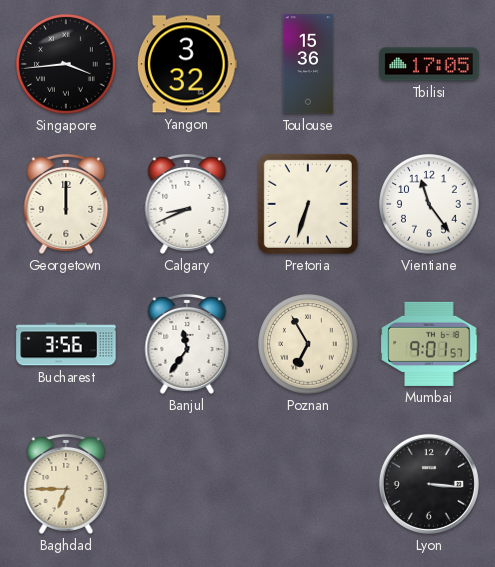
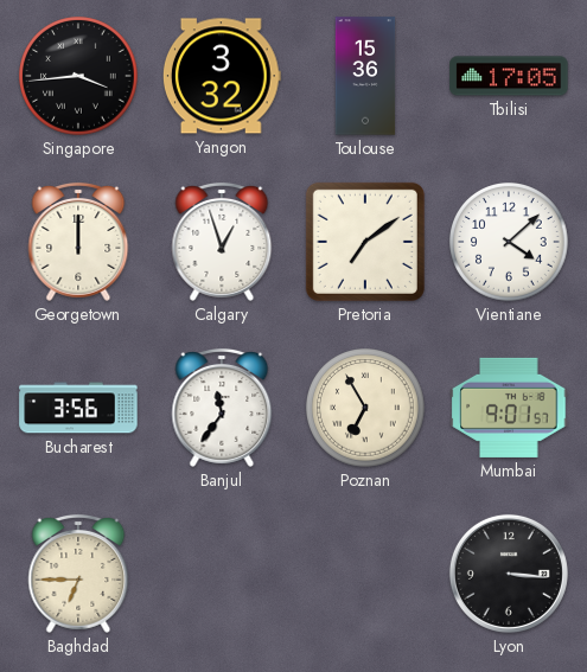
Calgary: 8:41 -> 12:57
Pretoria: 6:33 -> 7:09
Vientiane: 11:24 -> 4:08
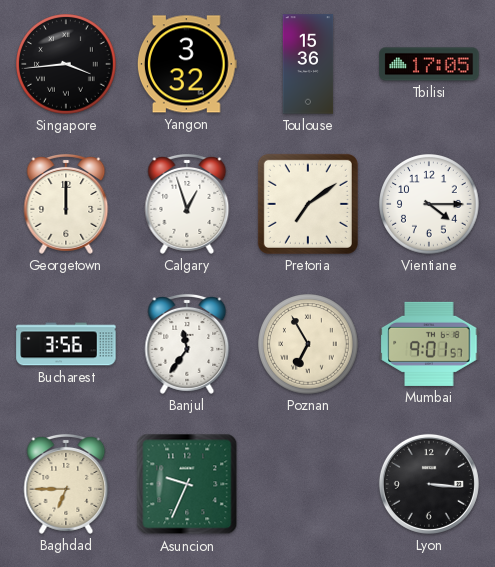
Vientiane: 4:08 -> 4:15
Asuncion: none -> 9:34
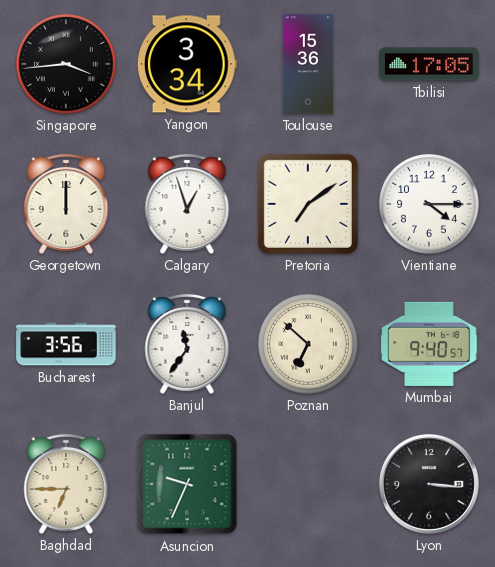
Yangon: 3:32 -> 3:34
Poznan: 6:55 -> 6:52
Mumbai: 9:01 -> 9:40
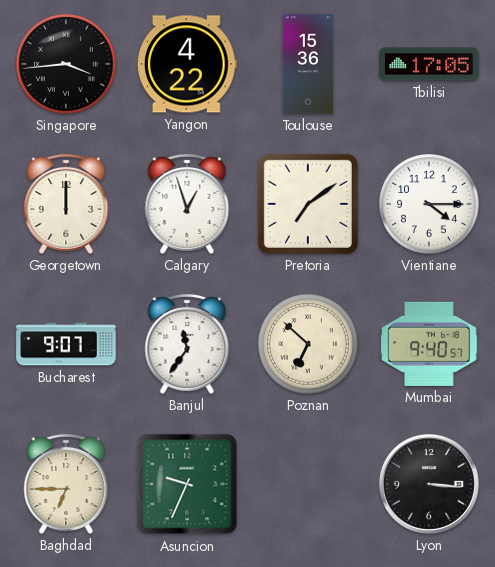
Yangon: 3:34 -> 4:22
Bucharest: 3:56 -> 9:07
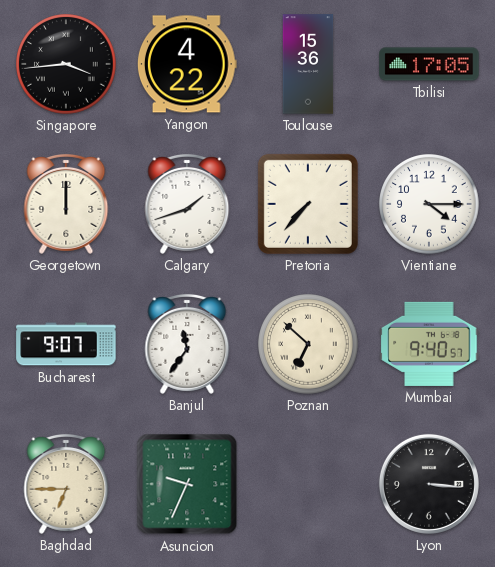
Calgary: 12:57 -> 1:42
Pretoria: 7:09 -> 7:37
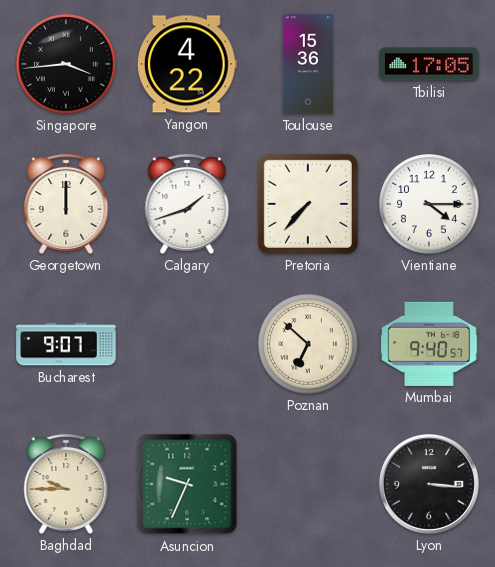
Banjul: 11:36 -> none
Baghdad: 6:45 -> 9:45
